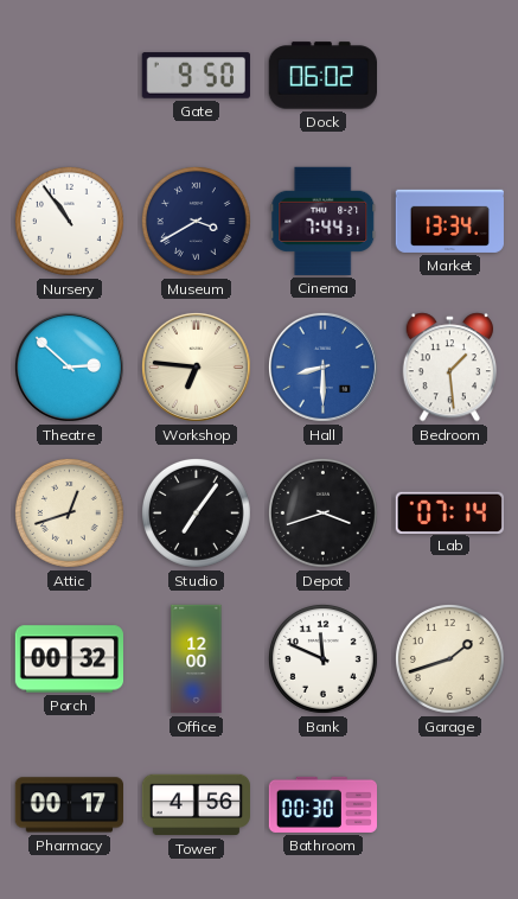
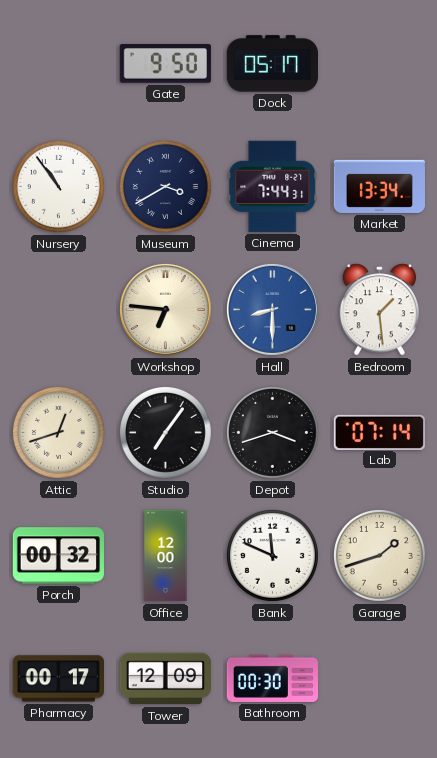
Dock: 06:02 -> 05:17
Theatre: 2:52 -> none
Tower: 4:56 -> 12:09
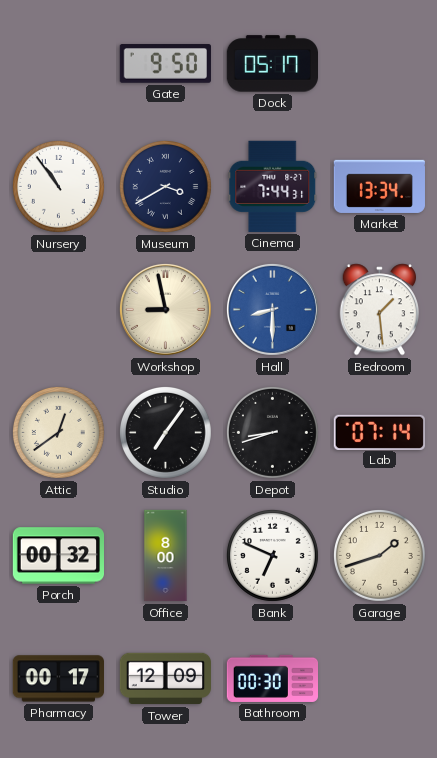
Workshop: 6:46 -> 8:58
Attic: 12:42 -> 12:39
Depot: 3:42 -> 8:42
Office: 12:00 -> 8:00
Bank: 11:49 -> 6:49
